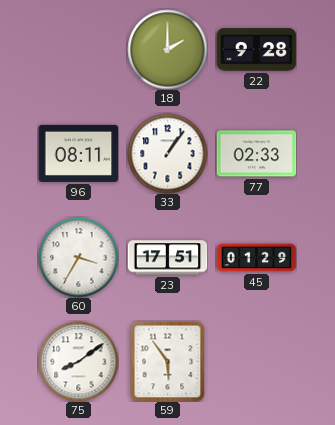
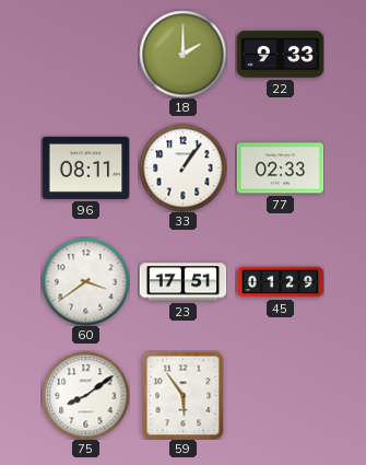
22: 9:28 -> 9:33
60: 3:35 -> 3:39
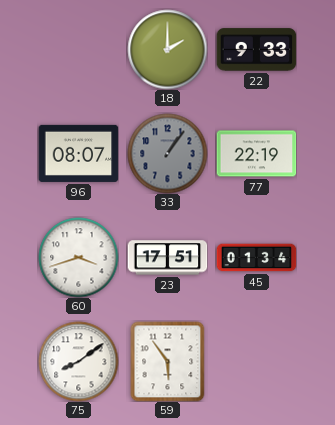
96: 08:11 -> 08:07
33 dial: white -> grey
77: 02:33 -> 22:19
60: 3:39 -> 3:42
45: 01:29 -> 01:34
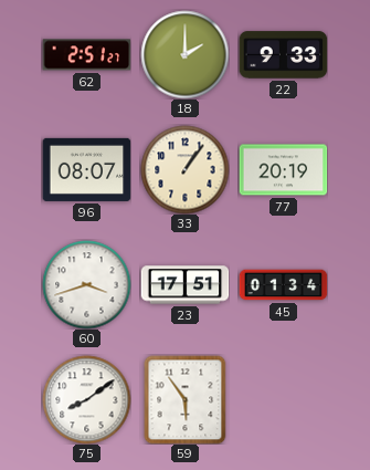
62: none -> 2:51
33 dial: grey -> cream
77: 22:19 -> 20:19
